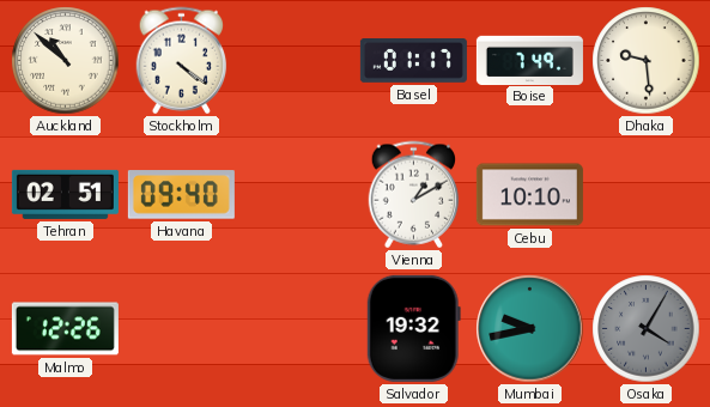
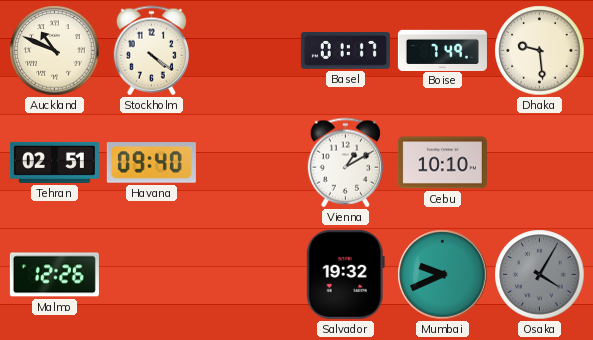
Auckland: 10:52 -> 10:49
Mumbai: 9:43 -> 9:41
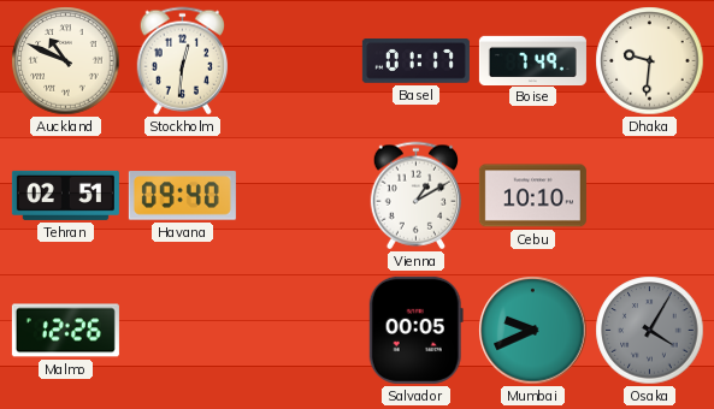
Stockholm: 4:21 -> 12:31
Dhaka: 9:29 -> 9:31
Salvador: 19:32 -> 00:05
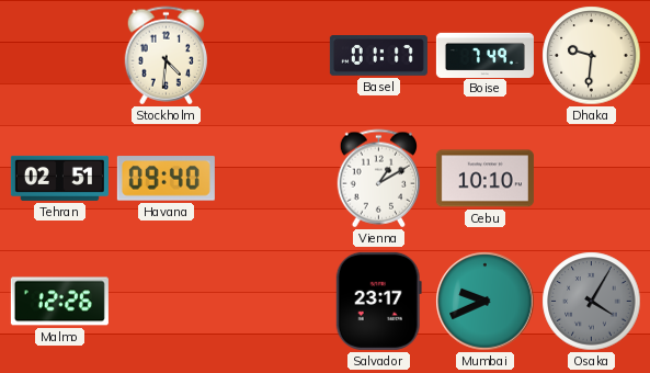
Auckland: 10:49 -> none
Stockholm: 12:31 -> 4:31
Salvador: 00:05 -> 23:17
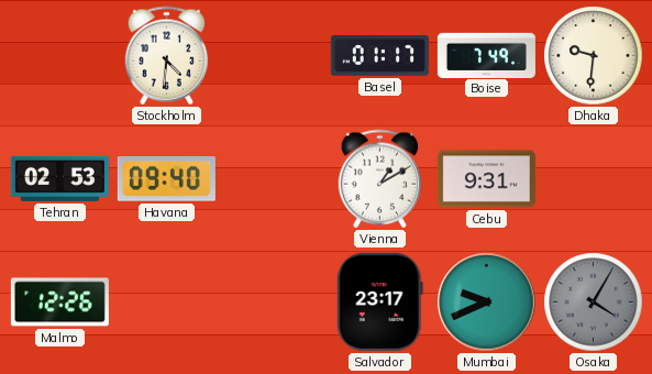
Tehran: 02:51 -> 02:53
Cebu: 10:10 -> 9:31
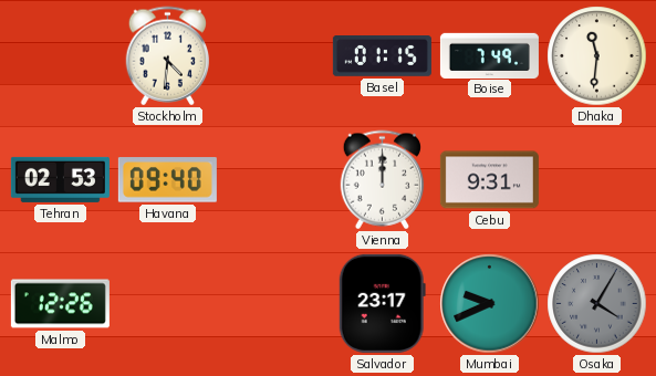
Basel: 01:17 -> 01:15
Dhaka: 9:31 -> 11:31
Vienna: 1:10 -> 12:00
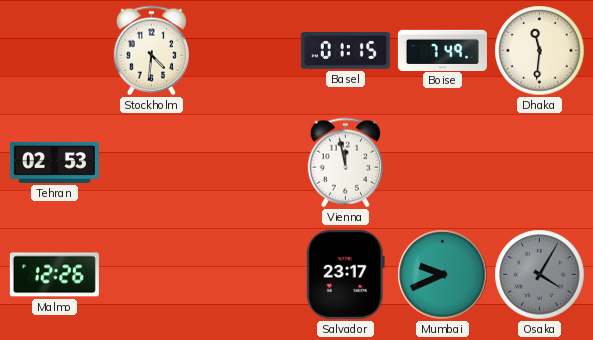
Havana: 09:40 -> none
Vienna: 12:00 -> 11:58
Cebu: 9:31 -> none
